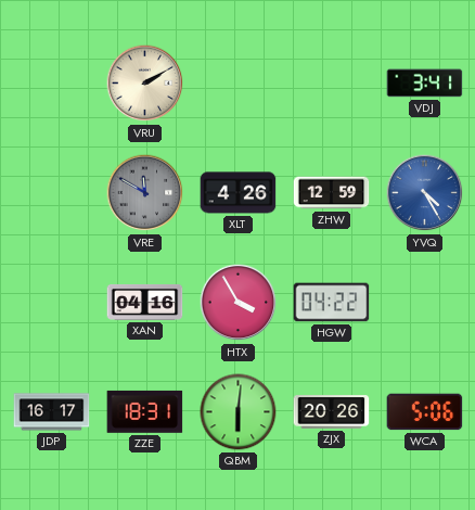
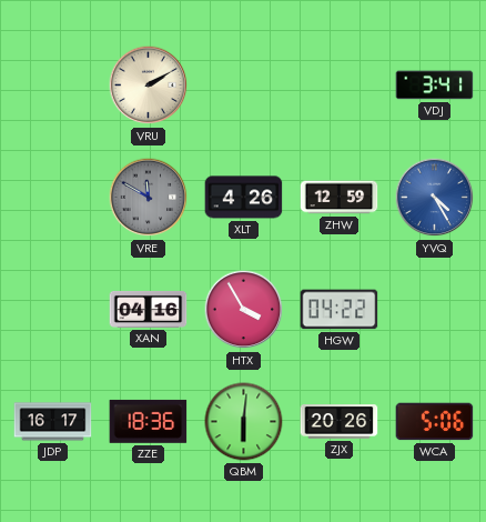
ZZE: 18:31 -> 18:36
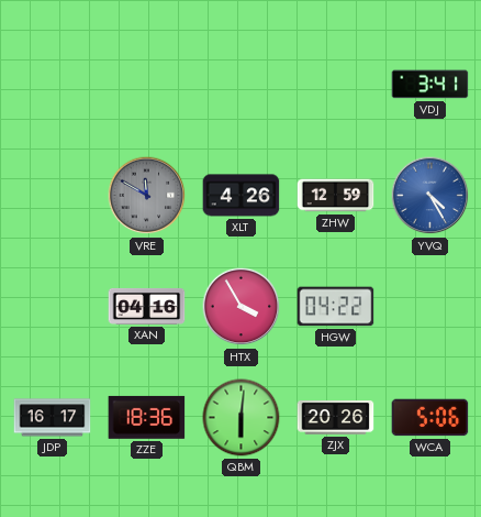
VRU: 2:10 -> none
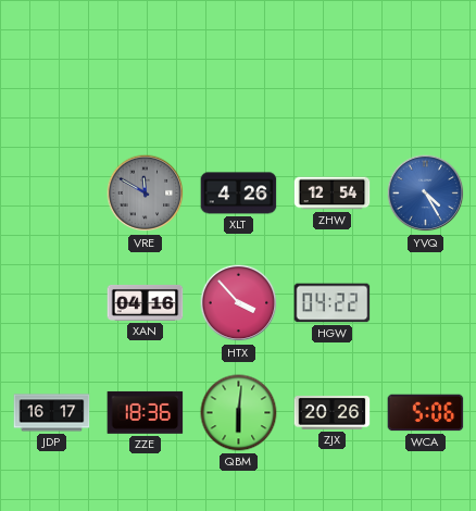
VDJ: 3:41 -> none
ZHW: 12:59 -> 12:54
HTX: 3:55 -> 3:53
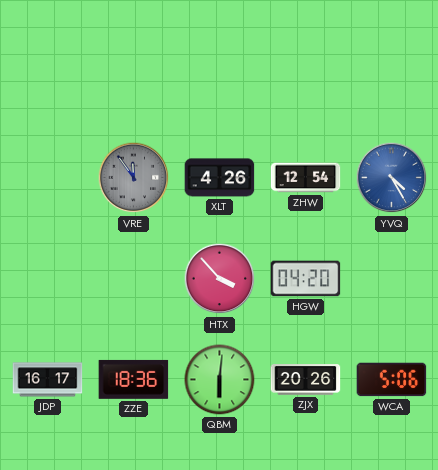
VRE: 11:50 -> 11:54
XAN: 04:16 -> none
HGW: 04:22 -> 04:20
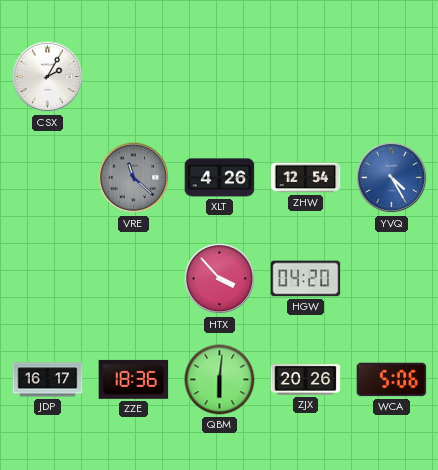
CSX: none -> 2:05
VRE: 11:54 -> 11:22
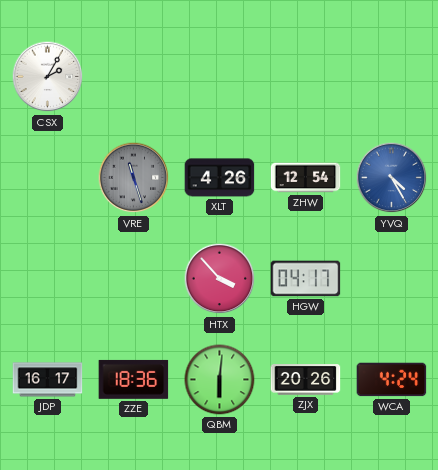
VRE: 11:22 -> 11:27
HGW: 04:20 -> 04:17
WCA: 5:06 -> 4:24
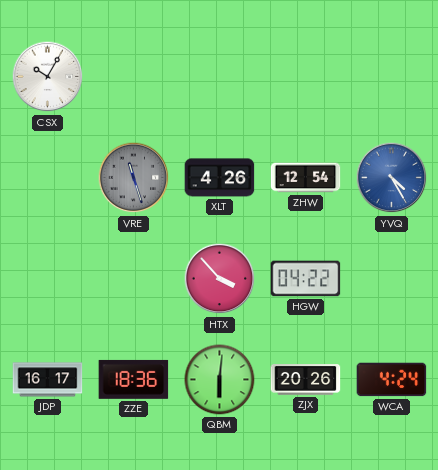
CSX: 2:05 -> 10:05
HGW: 04:17 -> 04:22
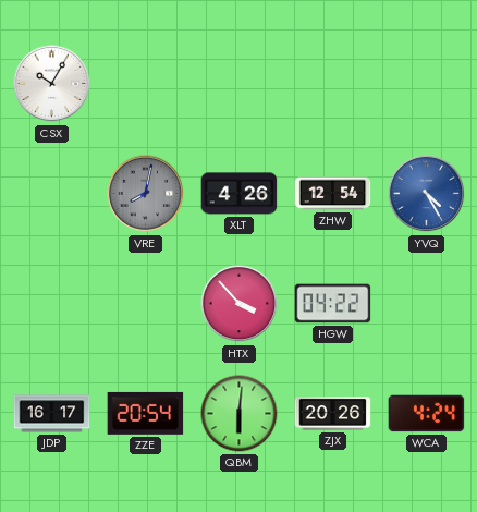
VRE: 11:27 -> 8:02
ZZE: 18:36 -> 20:54
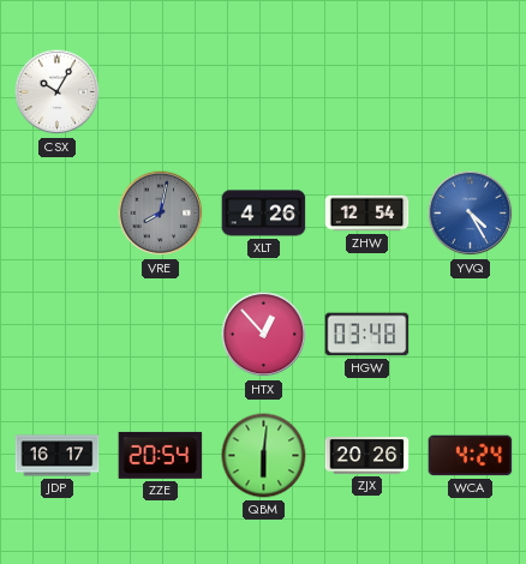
HTX: 3:53 -> 12:53
HGW: 04:22 -> 03:48
